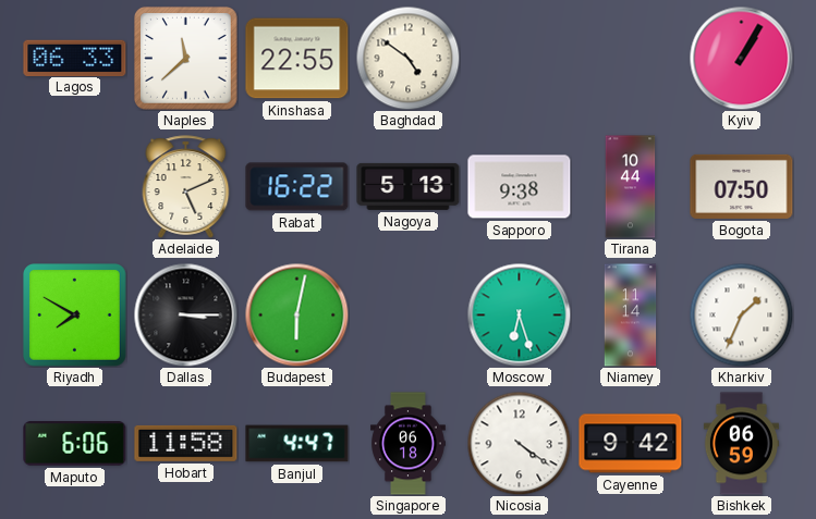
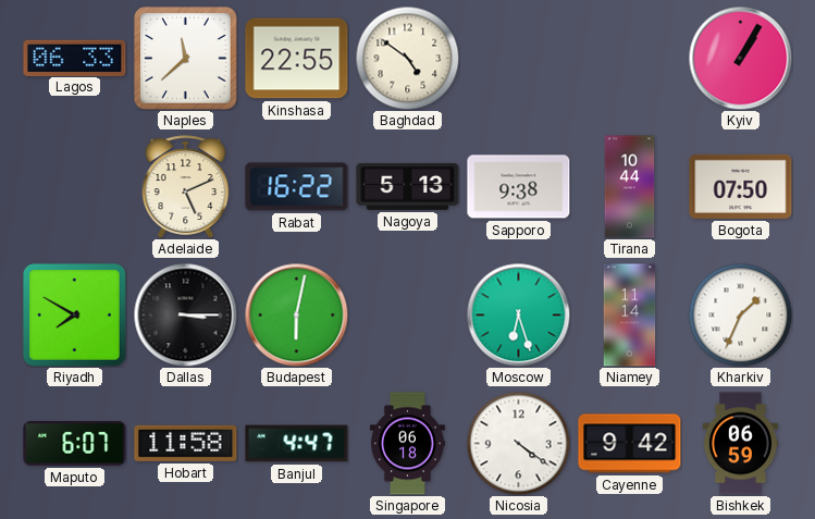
Maputo: 6:06 -> 6:07
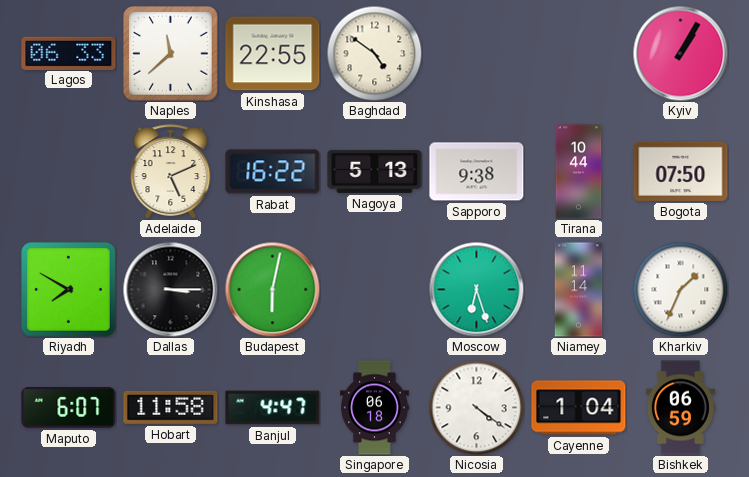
Cayenne: 9:42 -> 1:04
